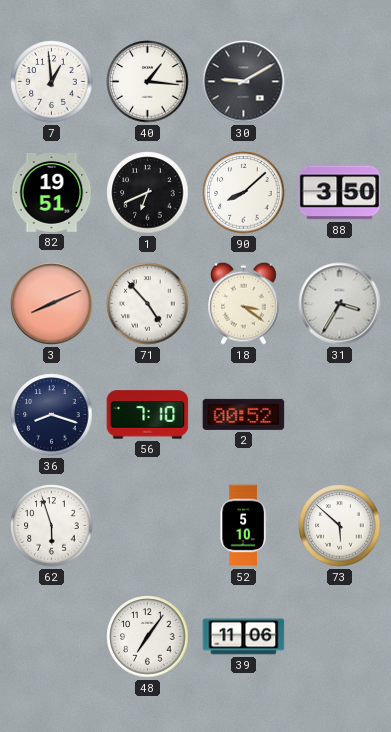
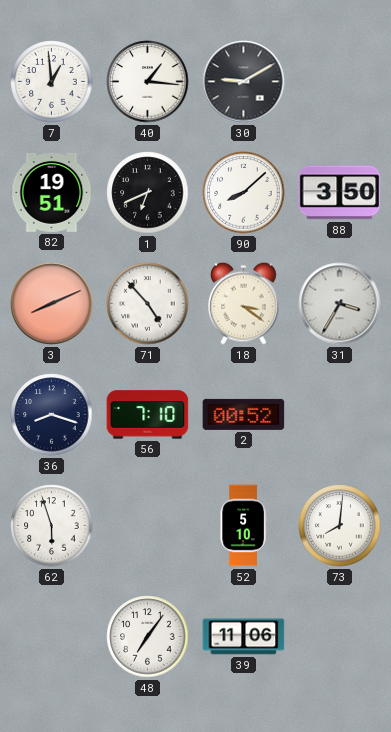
73: 5:52 -> 8:01
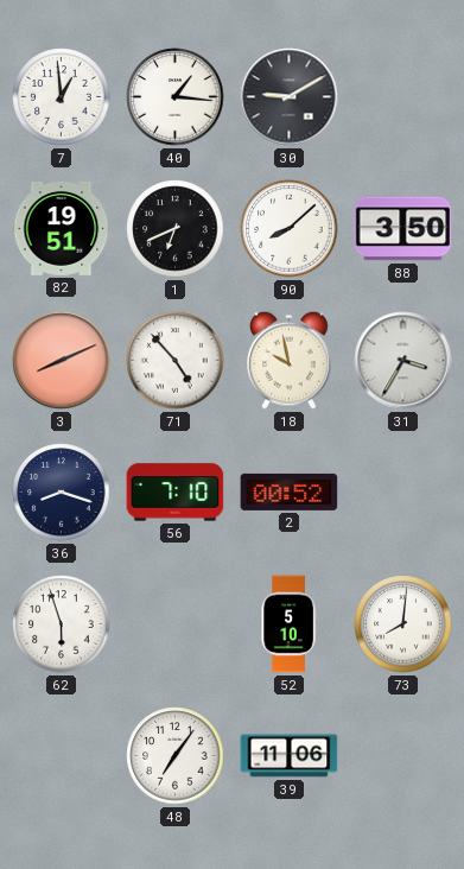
18: 3:21 -> 9:58
